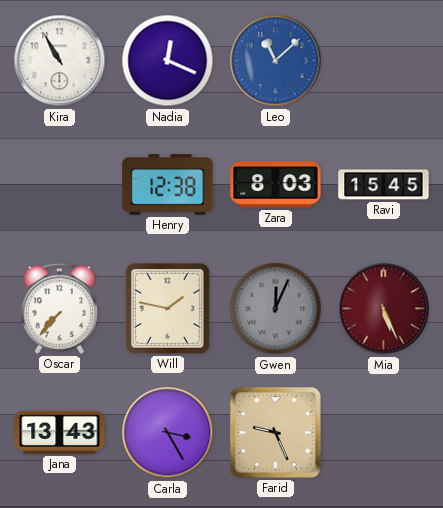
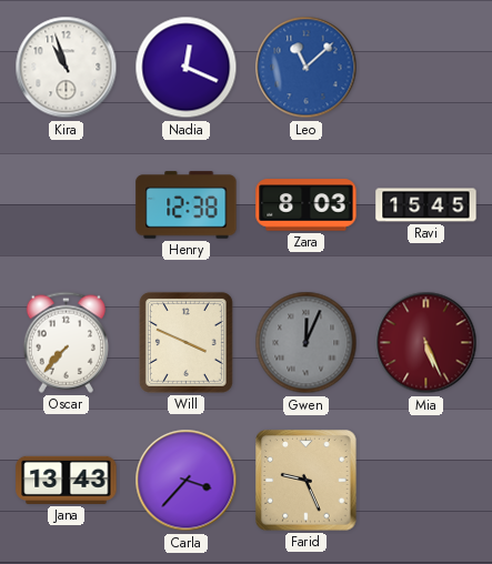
Kira: 10:55 -> 10:57
Will: 1:47 -> 3:49
Carla: 3:25 -> 3:37
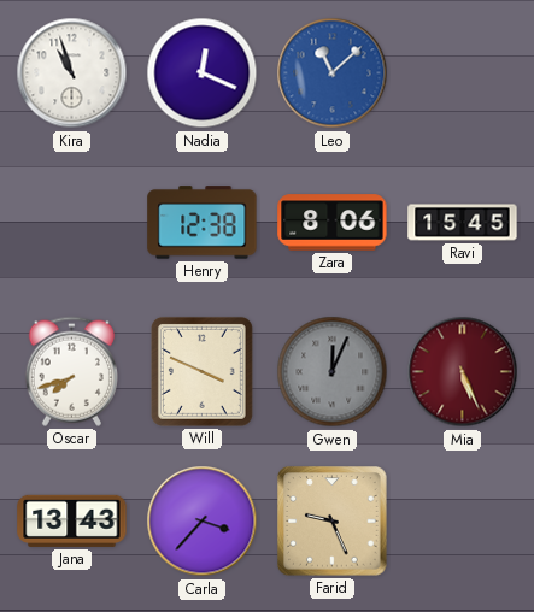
Zara: 8:03 -> 8:06
Oscar: 7:37 -> 7:42
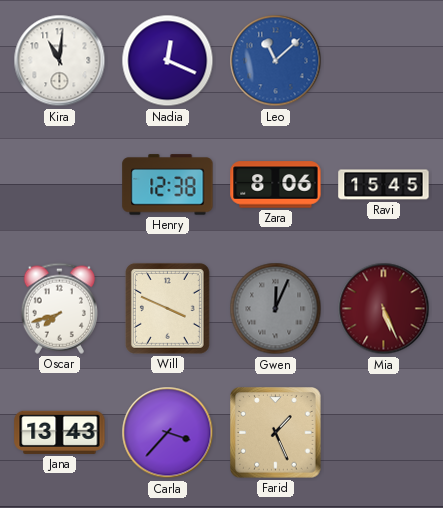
Kira: 10:57 -> 11:01
Farid: 9:26 -> 1:26
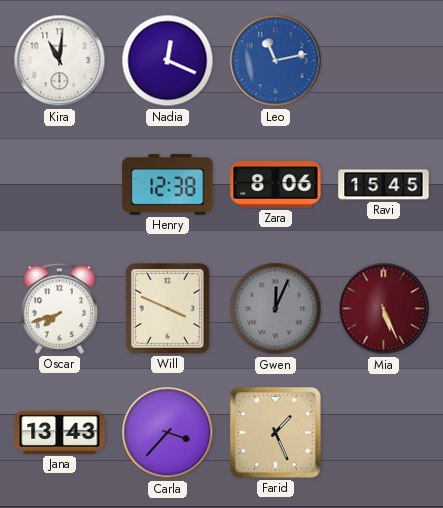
Leo: 11:08 -> 11:13
